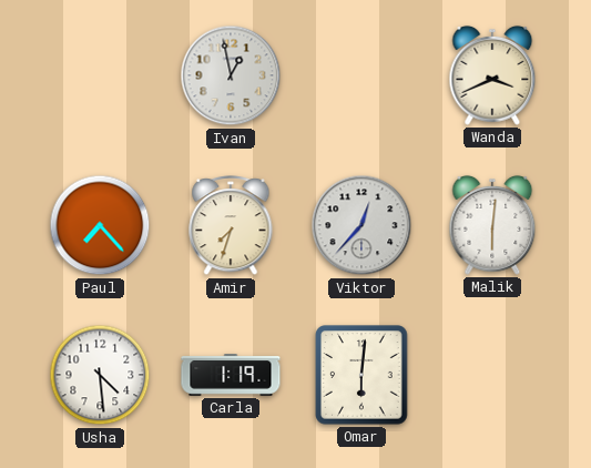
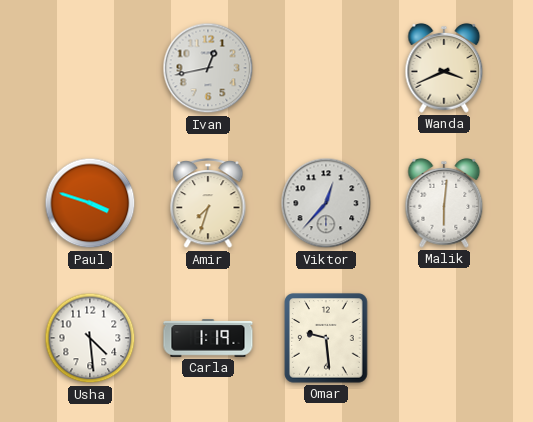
Ivan: 12:58 -> 12:43
Paul: 7:23 -> 3:48
Omar: 6:01 -> 9:29
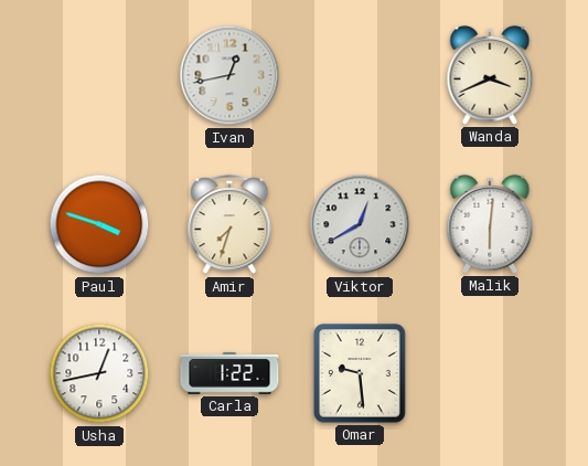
Viktor: 12:37 -> 12:40
Usha: 4:29 -> 12:43
Carla: 1:19 -> 1:22
